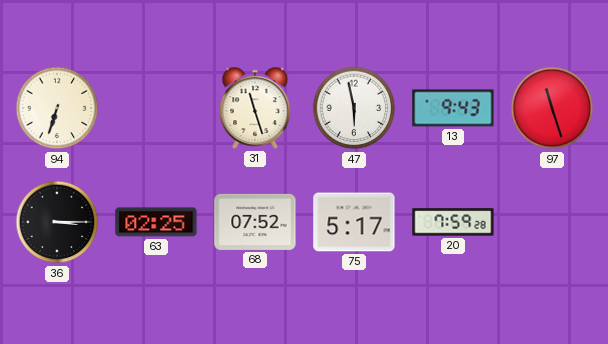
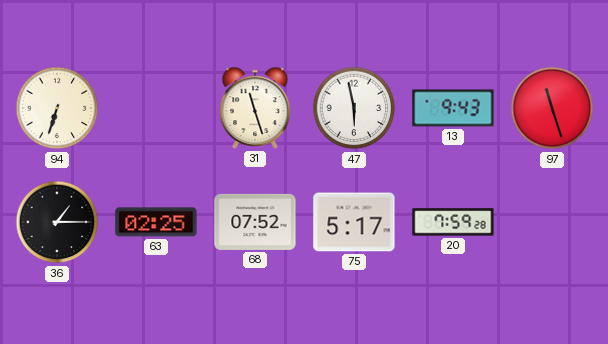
36: 3:15 -> 1:15
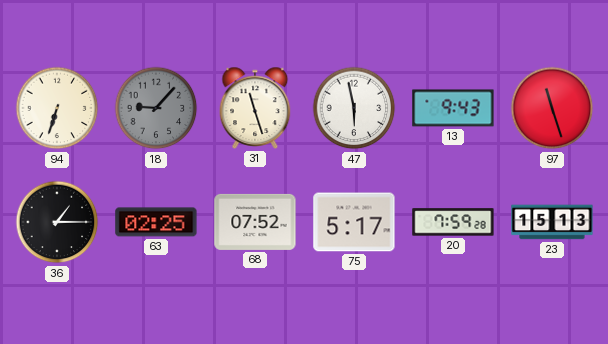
18: none -> 9:07
23: none -> 15:13
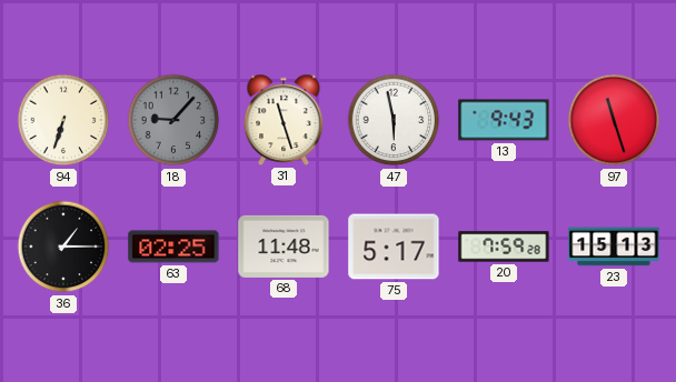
68: 07:52 -> 11:48
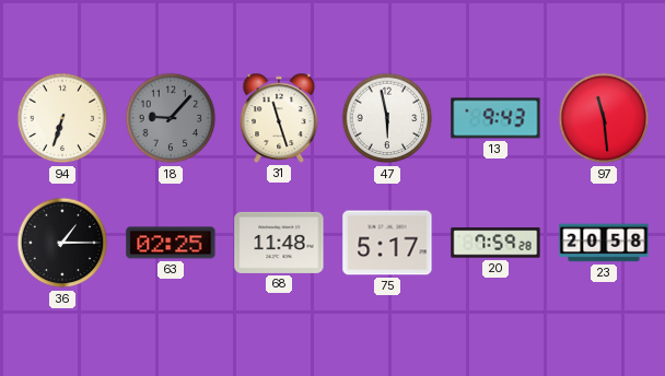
97: 11:27 -> 11:29
23: 15:13 -> 20:58
